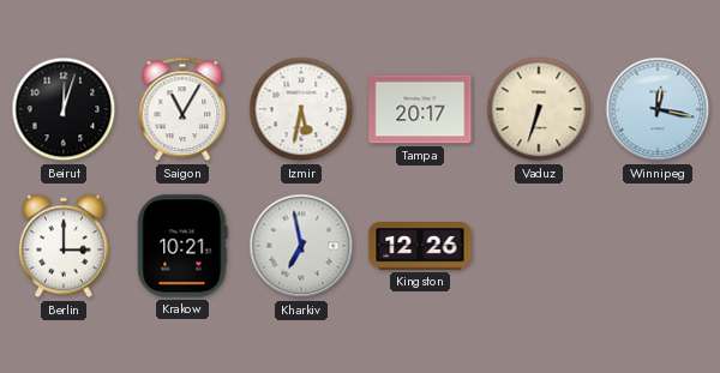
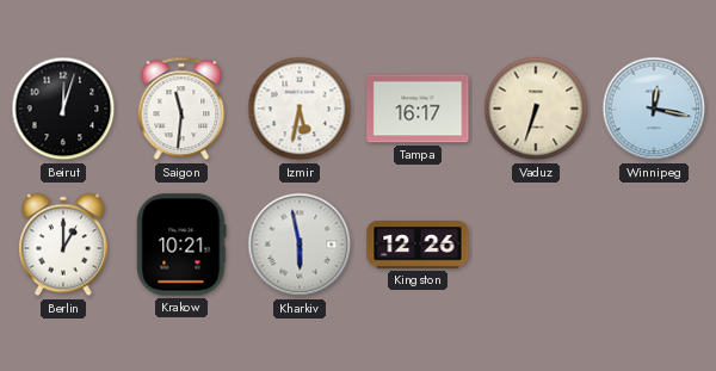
Saigon: 11:05 -> 11:31
Tampa: 20:17 -> 16:17
Berlin: 3:00 -> 1:00
Kharkiv: 6:58 -> 5:58
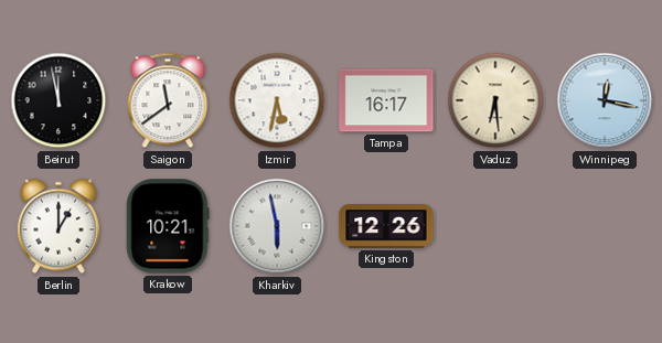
Beirut: 12:03 -> 11:58
Saigon: 11:31 -> 11:39
Vaduz: 6:33 -> 6:29
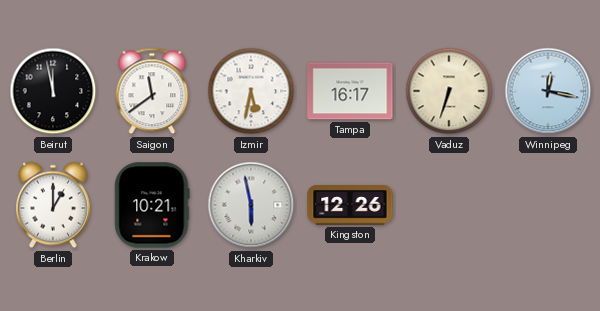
Vaduz: 6:29 -> 6:33
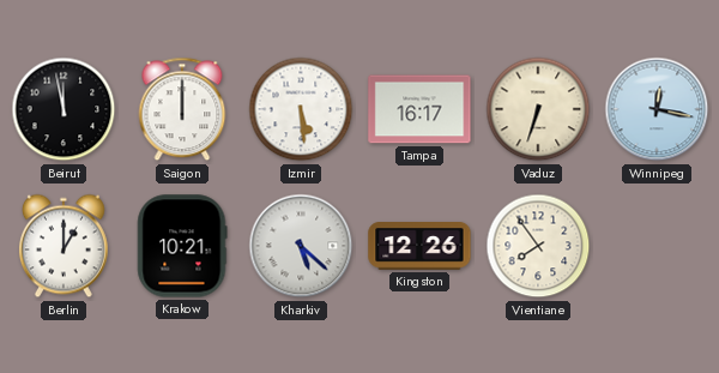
Saigon: 11:39 -> 12:00
Izmir: 5:32 -> 5:29
Kharkiv: 5:58 -> 5:22
Vientiane: none -> 7:54
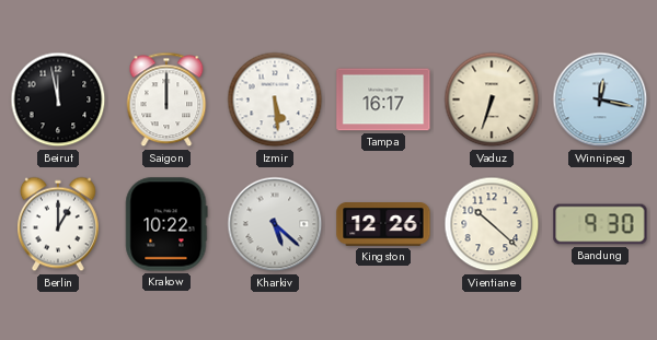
Krakow: 10:21 -> 10:22
Vientiane: 7:54 -> 10:22
Bandung: none -> 9:30
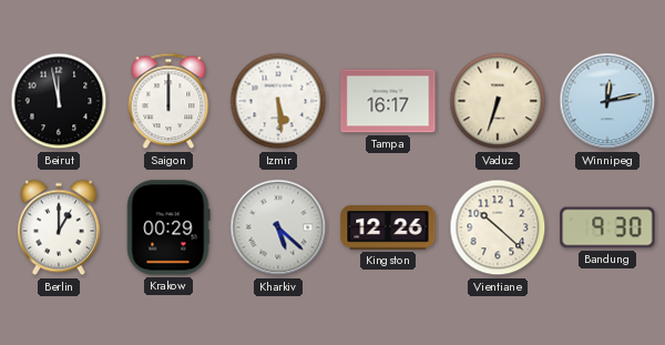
Winnipeg: 12:17 -> 12:13
Krakow: 10:22 -> 00:29
